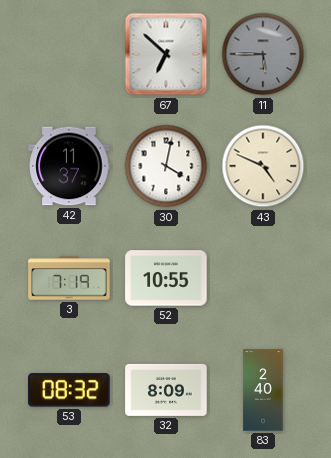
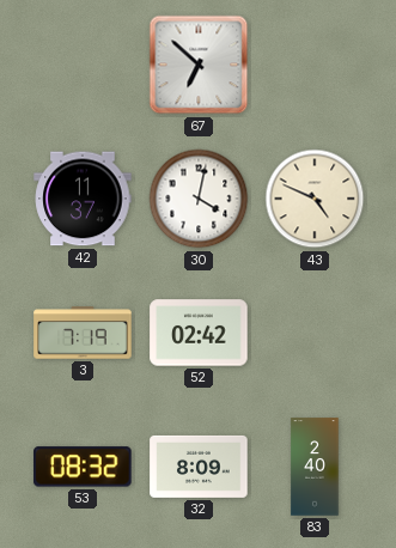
11: 5:45 -> none
52: 10:55 -> 02:42
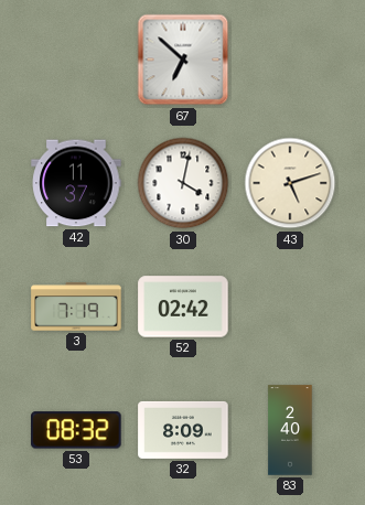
43: 4:49 -> 5:12
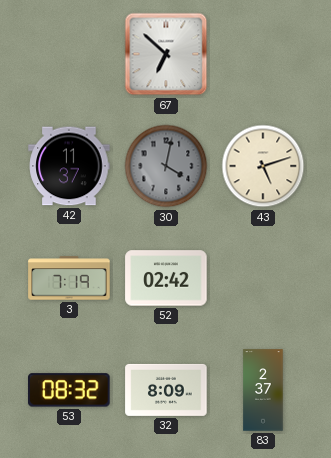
30 dial: white -> grey
83: 2:40 -> 2:37
